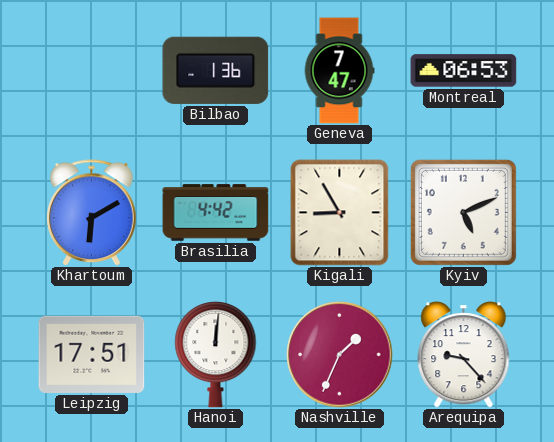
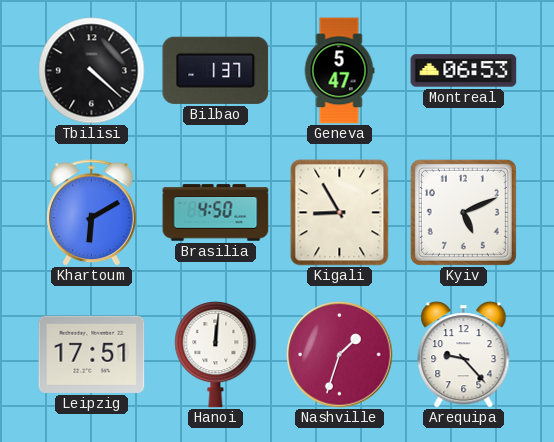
Tbilisi: none -> 4:22
Bilbao: 1:36 -> 1:37
Geneva: 7:47 -> 5:47
Brasilia: 4:42 -> 4:50
Nashville: 1:34 -> 1:33
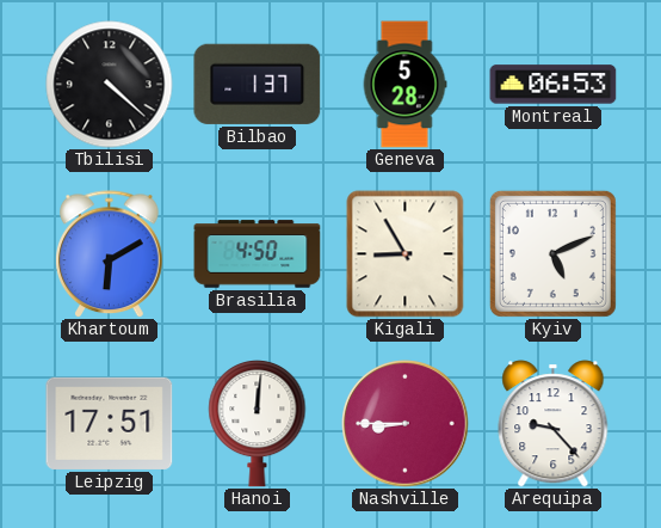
Geneva: 5:47 -> 5:28
Nashville: 1:33 -> 8:45
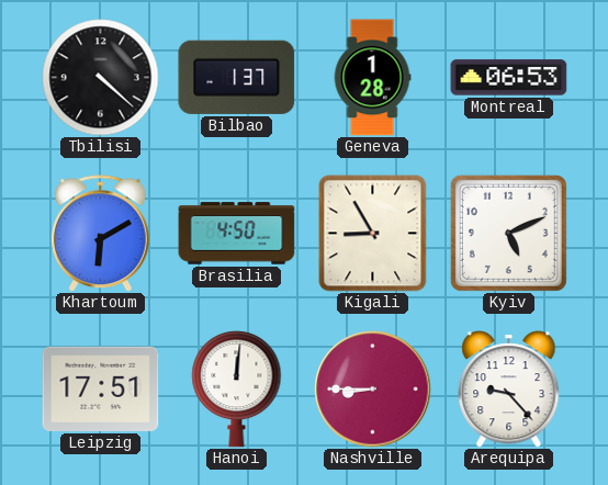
Geneva: 5:28 -> 1:28
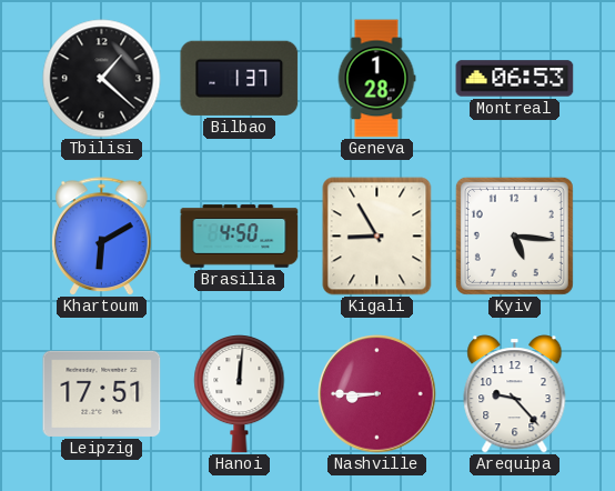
Tbilisi: 4:22 -> 1:22
Kyiv: 5:11 -> 5:16
